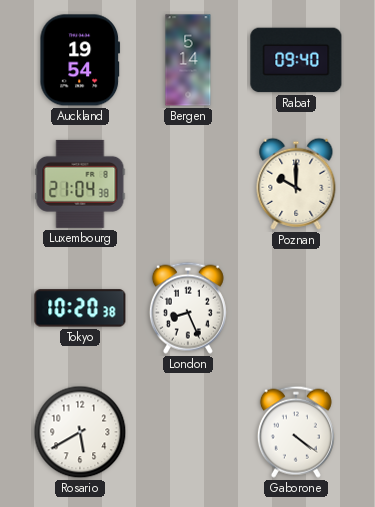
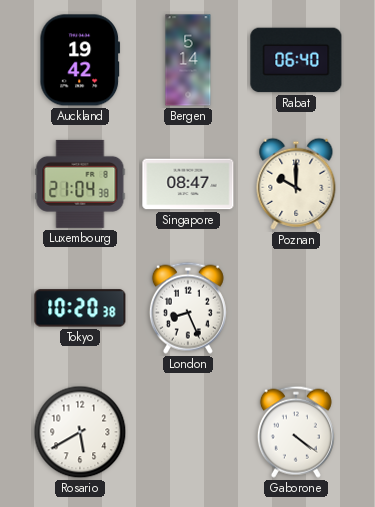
Auckland: 19:54 -> 19:42
Rabat: 09:40 -> 06:40
Singapore: none -> 08:47
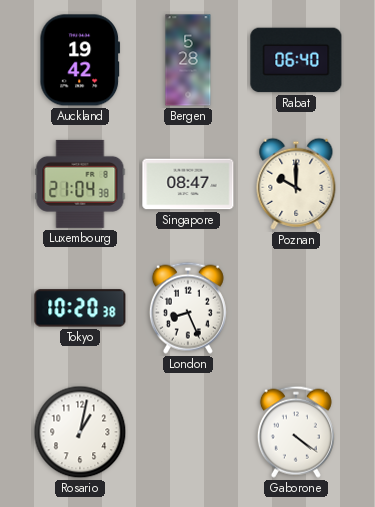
Bergen: 5:14 -> 5:28
Rosario: 5:40 -> 1:02
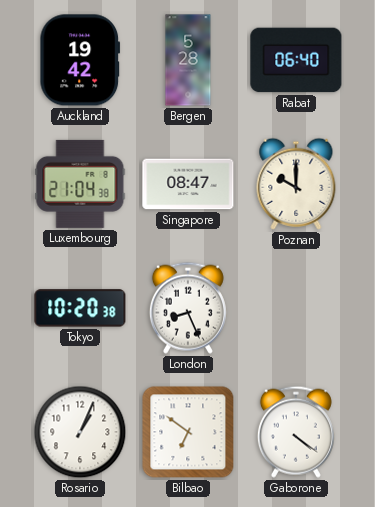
Rosario: 1:02 -> 1:04
Bilbao: none -> 6:51
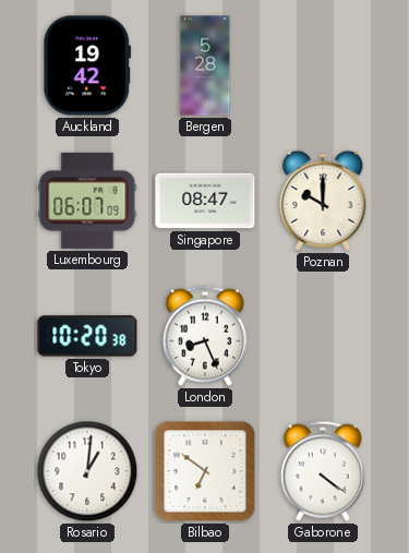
Rabat: 06:40 -> none
Luxembourg: 21:04 -> 06:07
Rosario: 1:04 -> 1:01
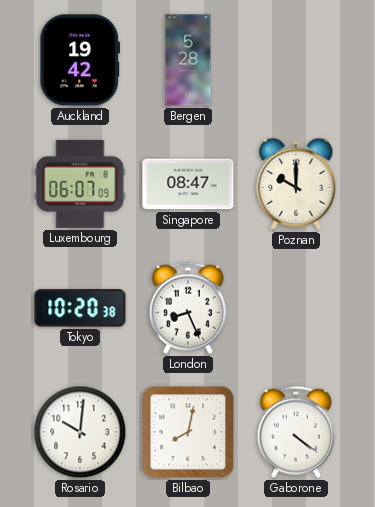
Rosario: 1:01 -> 10:01
Bilbao: 6:51 -> 8:02
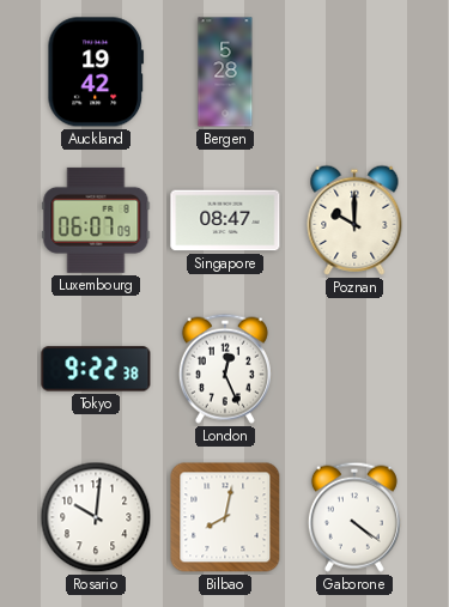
Tokyo: 10:20 -> 9:22
London: 8:26 -> 12:26
